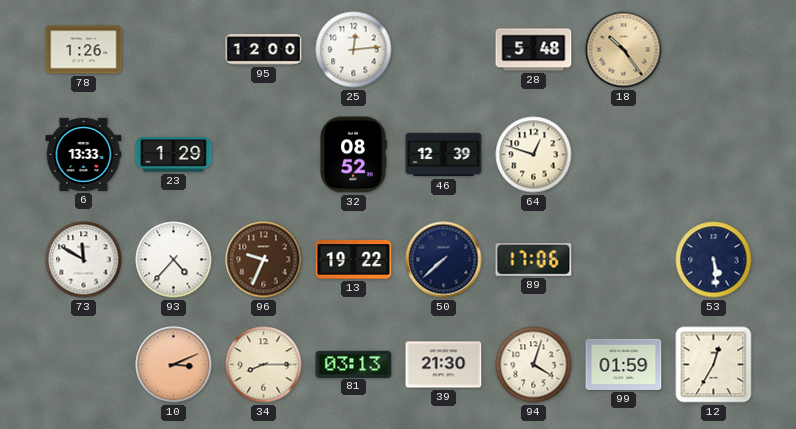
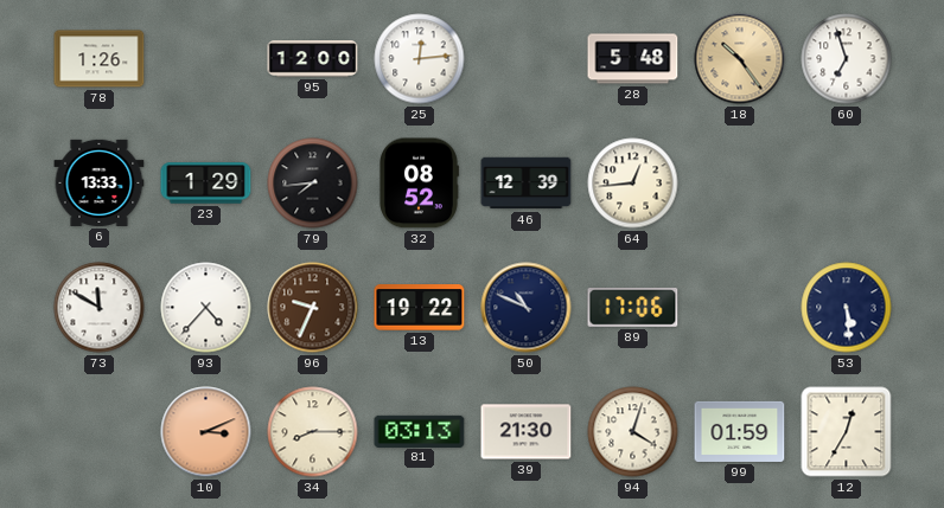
60: none -> 6:57
79: none -> 7:44
64: 12:48 -> 12:44
50: 7:38 -> 10:49
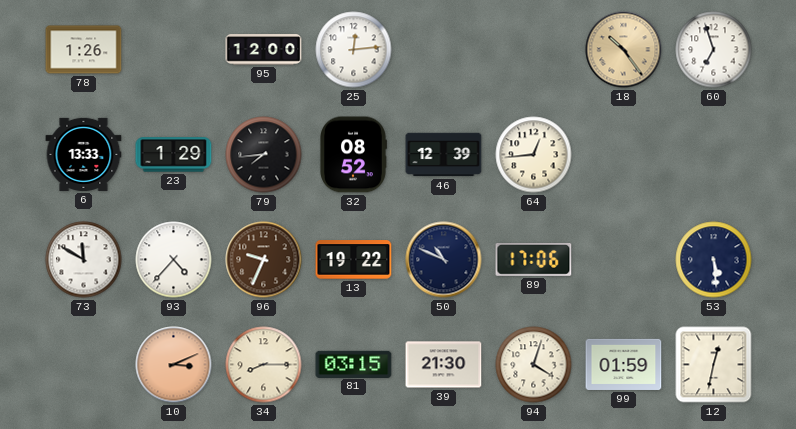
28: 5:48 -> none
81: 03:13 -> 03:15
12: 12:35 -> 12:32
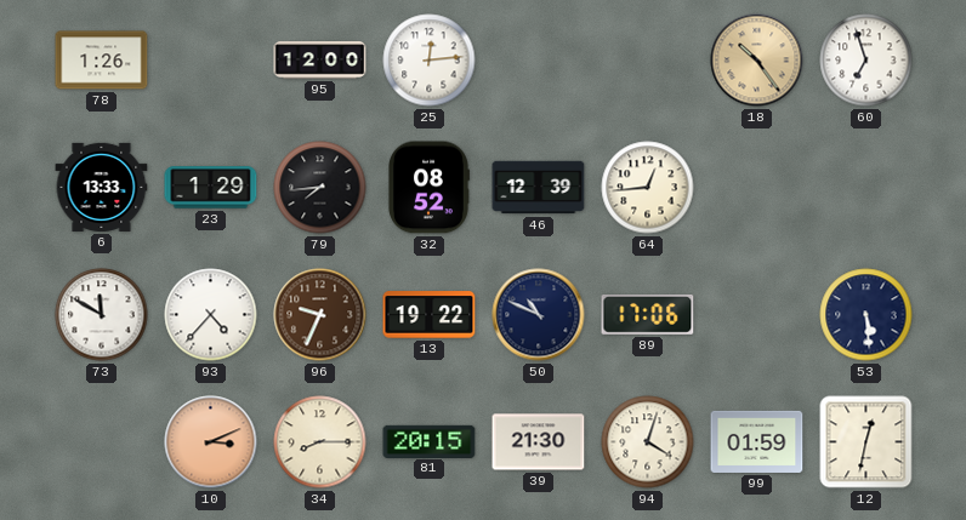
81: 03:15 -> 20:15
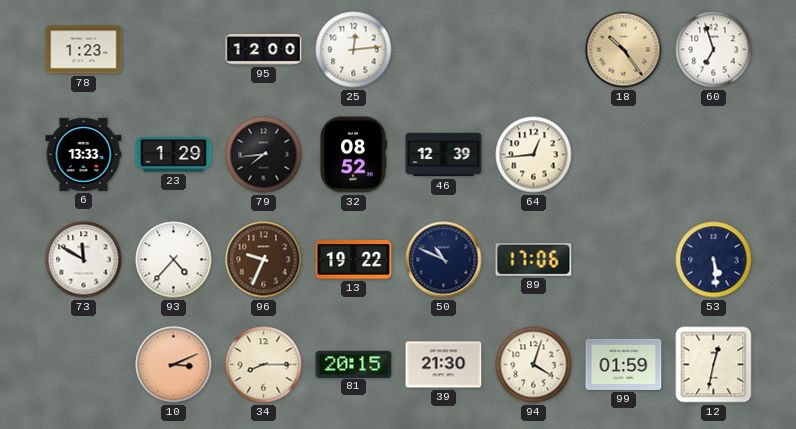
78: 1:26 -> 1:23
